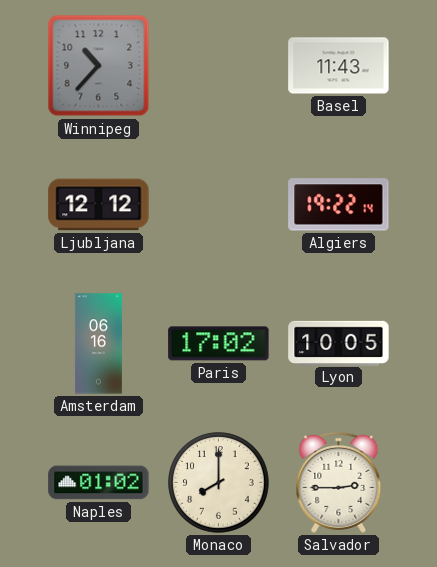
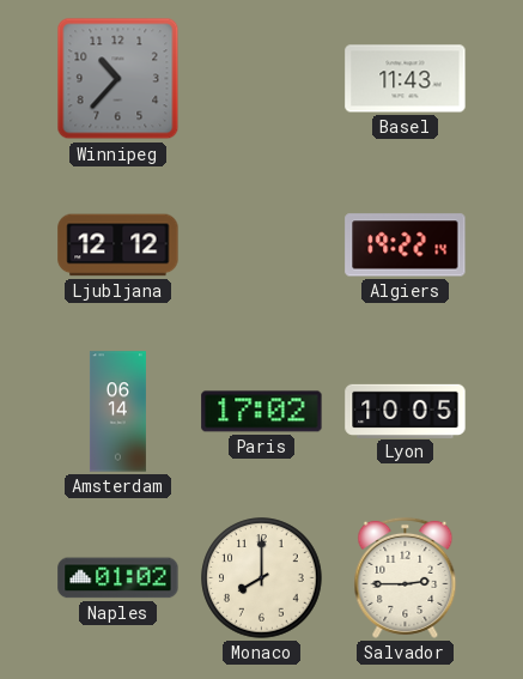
Amsterdam: 06:16 -> 06:14
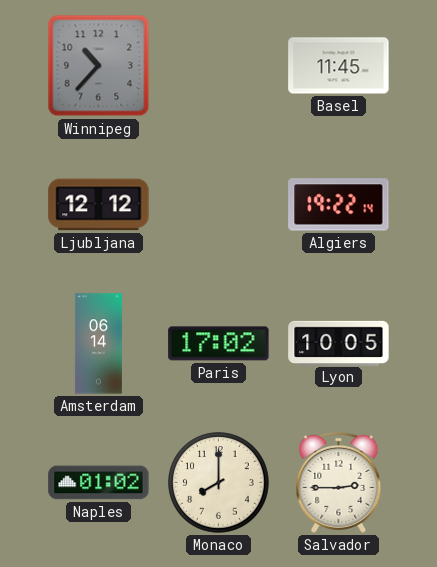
Basel: 11:43 -> 11:45
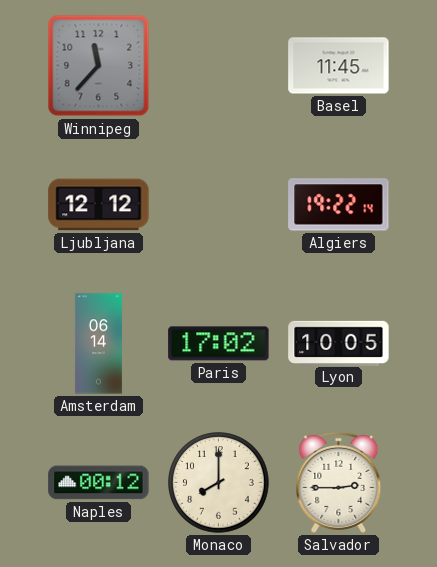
Winnipeg: 10:37 -> 11:37
Naples: 01:02 -> 00:12
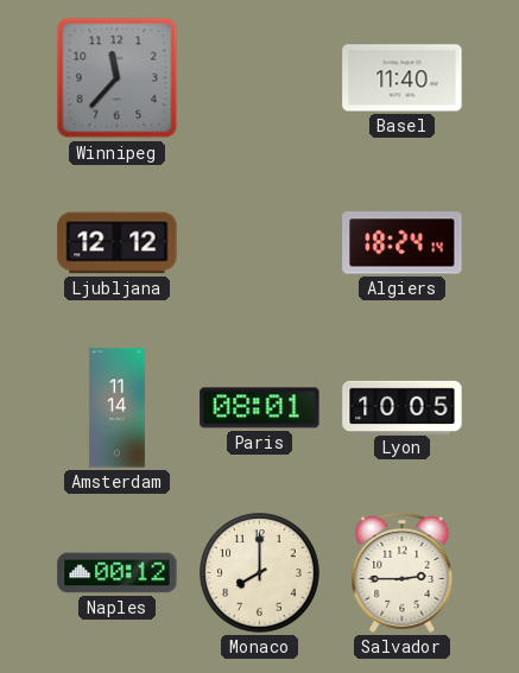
Basel: 11:45 -> 11:40
Algiers: 19:22 -> 18:24
Amsterdam: 06:14 -> 11:14
Paris: 17:02 -> 08:01
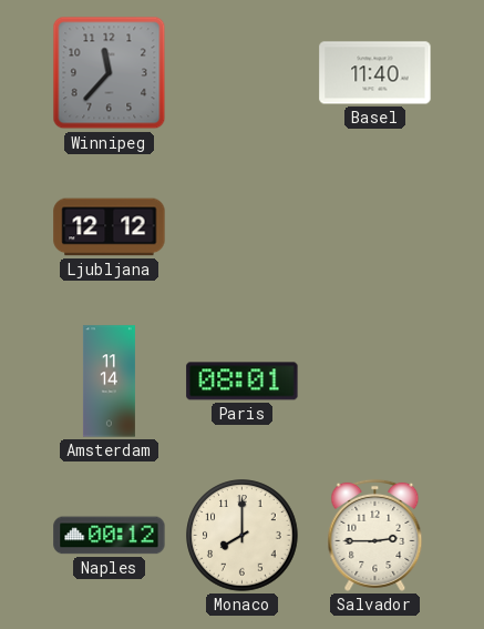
Algiers: 18:24 -> none
Lyon: 10:05 -> none
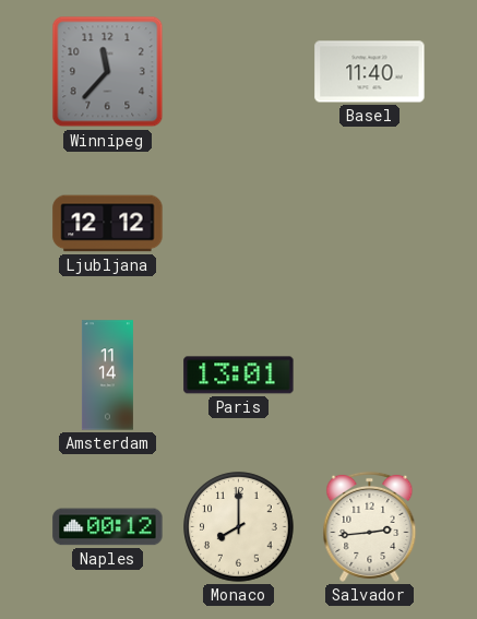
Paris: 08:01 -> 13:01
Salvador: 2:45 -> 2:44
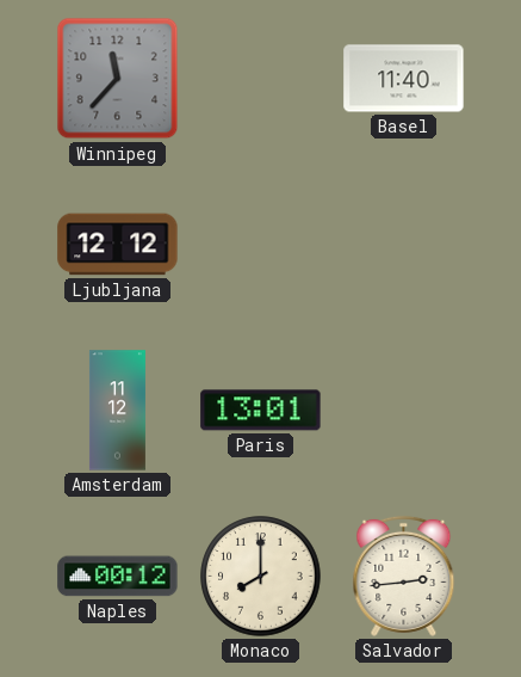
Amsterdam: 11:14 -> 11:12
